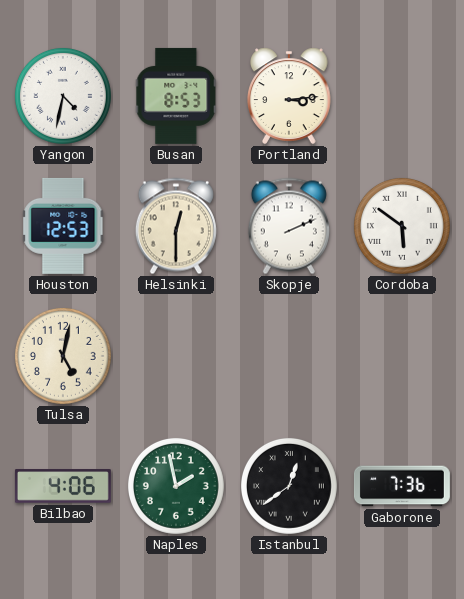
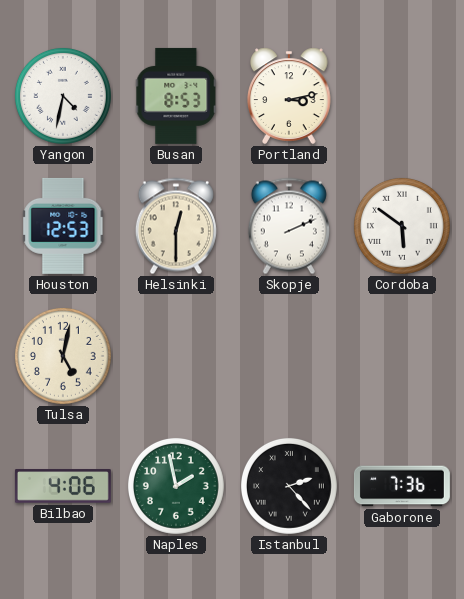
Portland: 3:14 -> 3:13
Istanbul: 12:39 -> 2:23
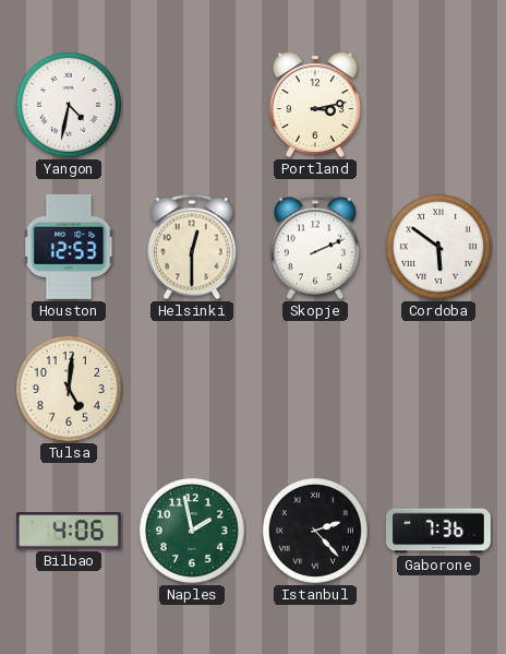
Busan: 8:53 -> none
Tulsa: 5:02 -> 5:01
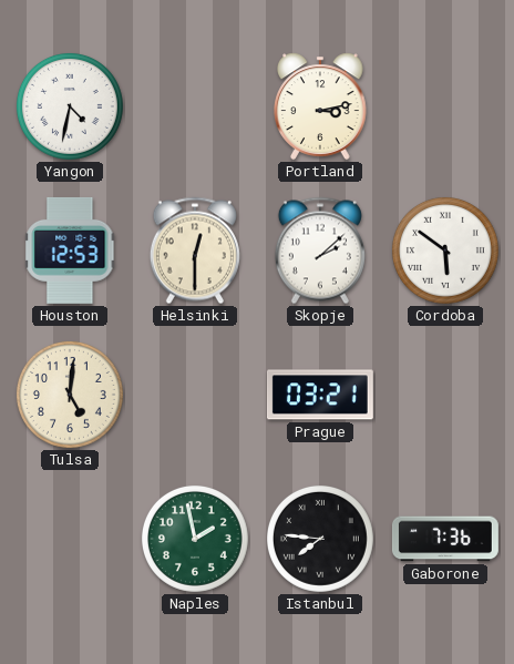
Skopje: 2:11 -> 2:08
Prague: none -> 03:21
Bilbao: 4:06 -> none
Istanbul: 2:23 -> 7:46
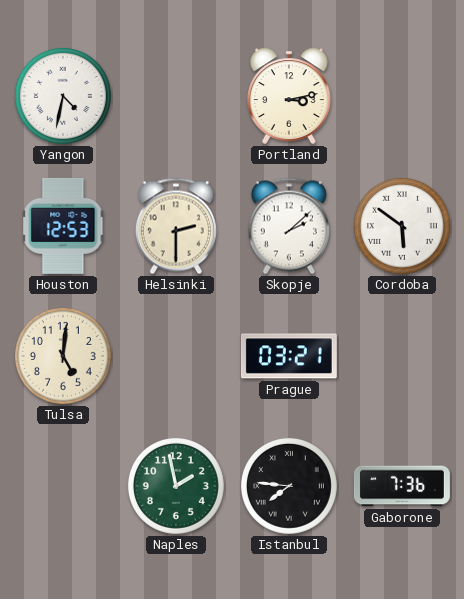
Helsinki: 12:30 -> 2:30
